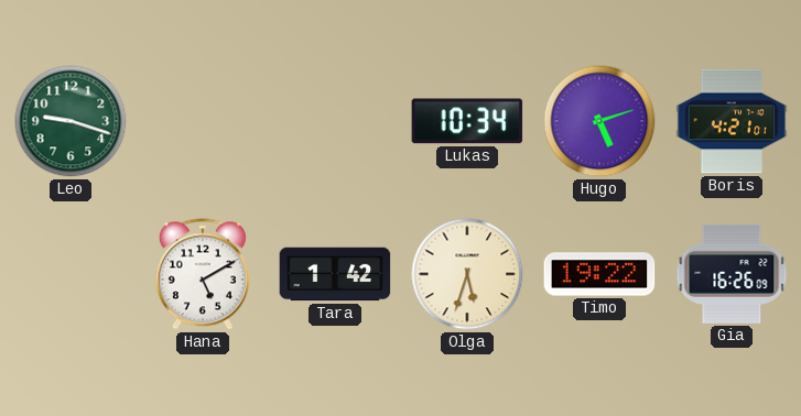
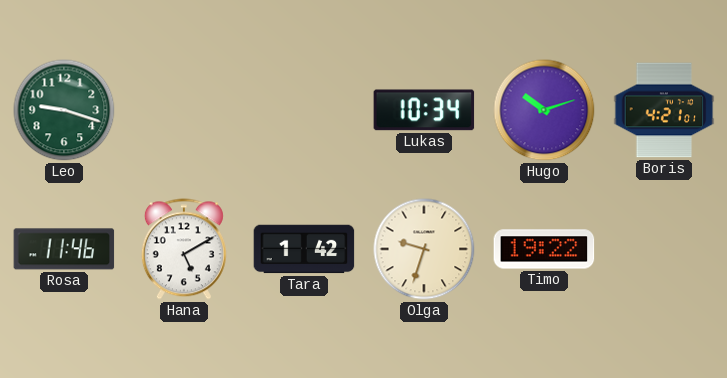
Hugo: 5:12 -> 10:12
Rosa: none -> 11:46
Olga: 5:33 -> 9:33
Gia: 16:26 -> none
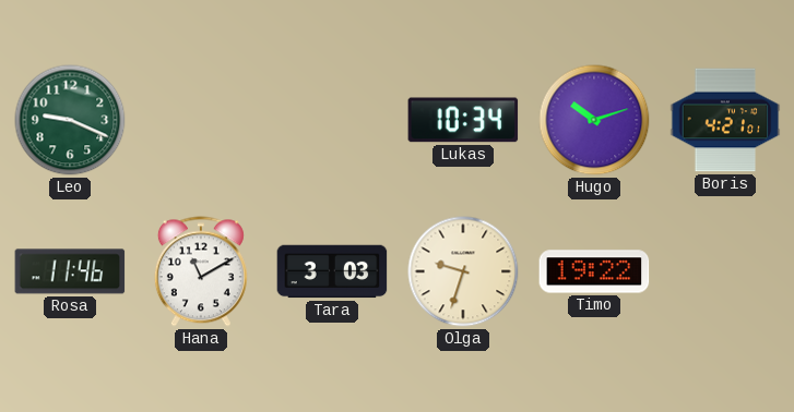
Leo: 9:18 -> 9:19
Hana: 5:10 -> 11:10
Tara: 1:42 -> 3:03
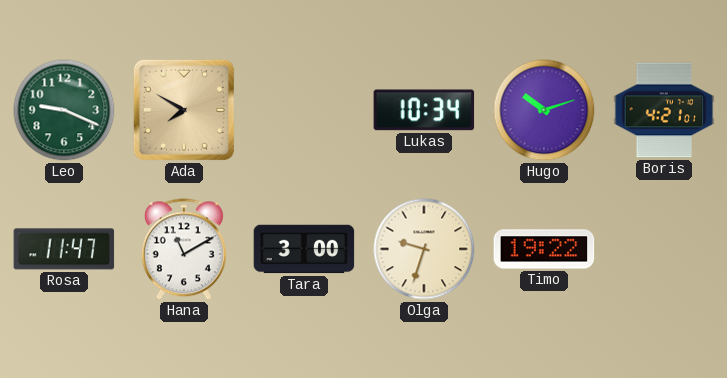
Ada: none -> 7:50
Rosa: 11:46 -> 11:47
Tara: 3:03 -> 3:00
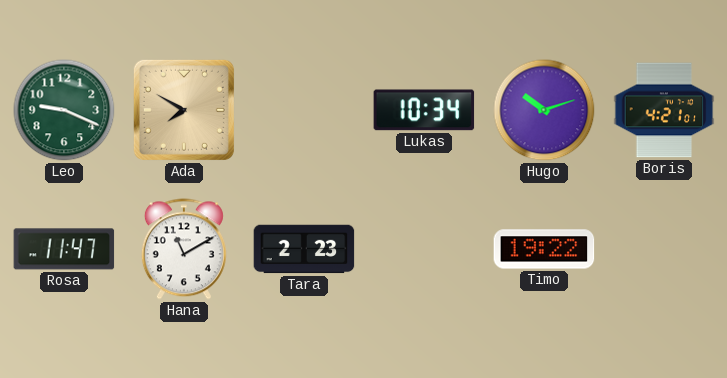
Tara: 3:00 -> 2:23
Olga: 9:33 -> none
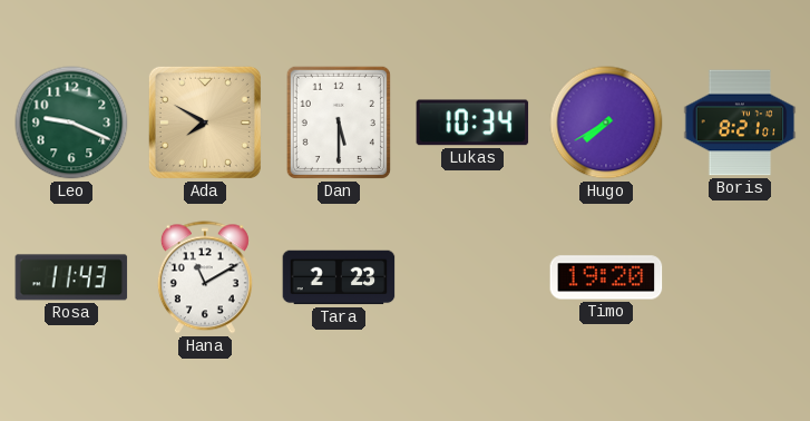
Dan: none -> 5:30
Hugo: 10:12 -> 7:40
Boris: 4:21 -> 8:21
Rosa: 11:47 -> 11:43
Timo: 19:22 -> 19:20
